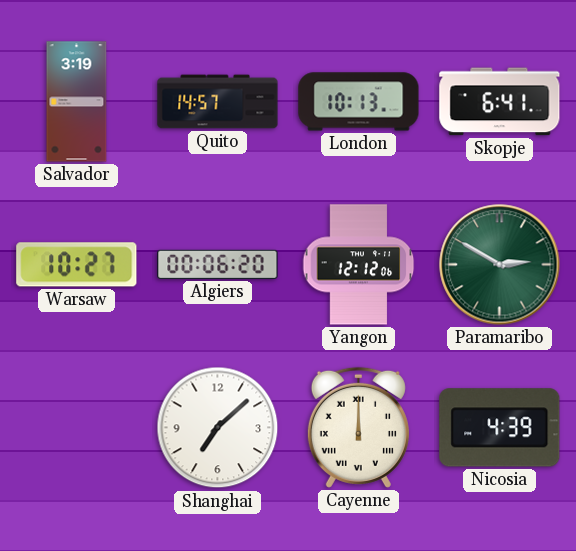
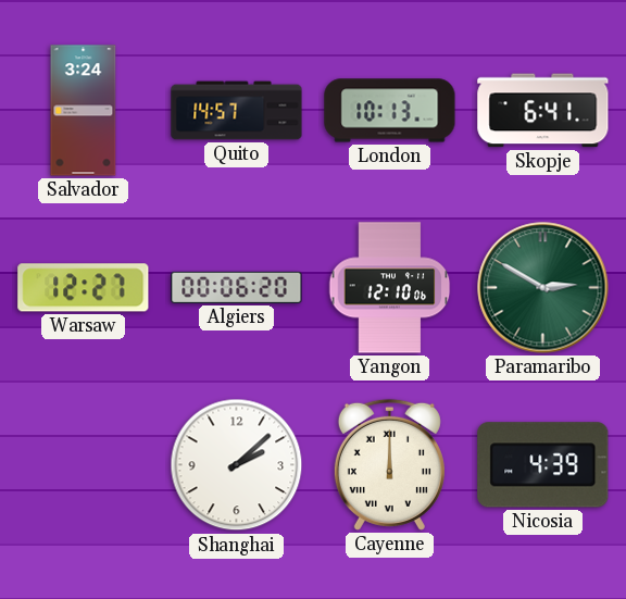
Salvador: 3:19 -> 3:24
Warsaw: 10:27 -> 12:27
Yangon: 12:12 -> 12:10
Shanghai: 7:08 -> 2:08
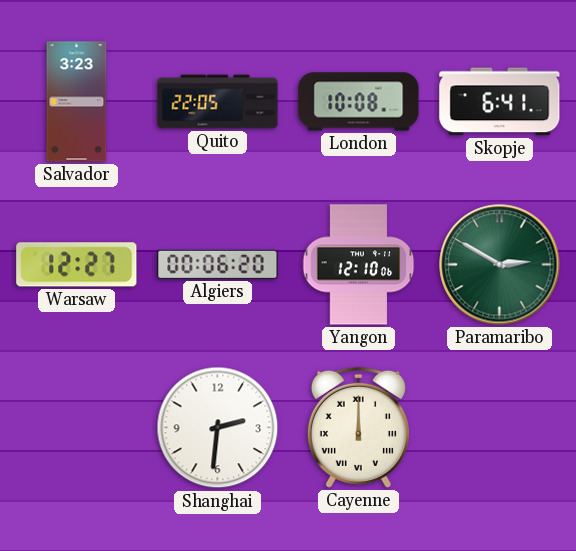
Salvador: 3:24 -> 3:23
Quito: 14:57 -> 22:05
London: 10:13 -> 10:08
Shanghai: 2:08 -> 2:31
Nicosia: 4:39 -> none
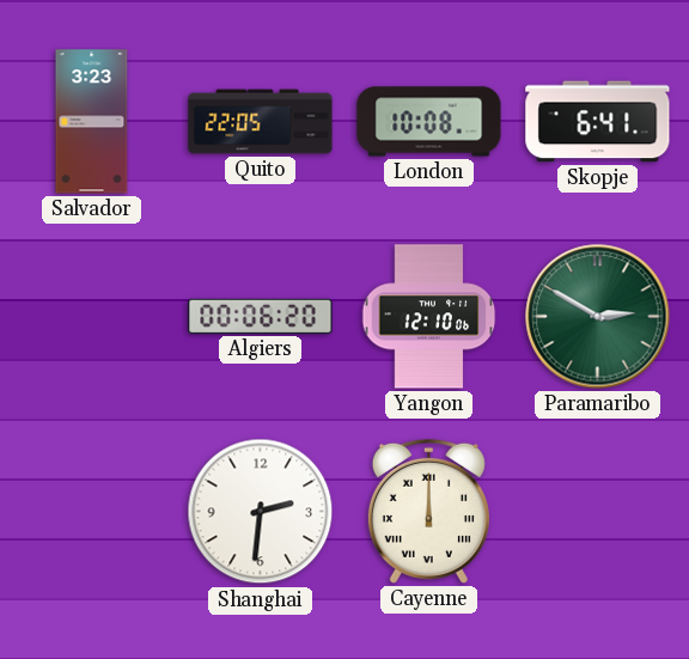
Warsaw: 12:27 -> none
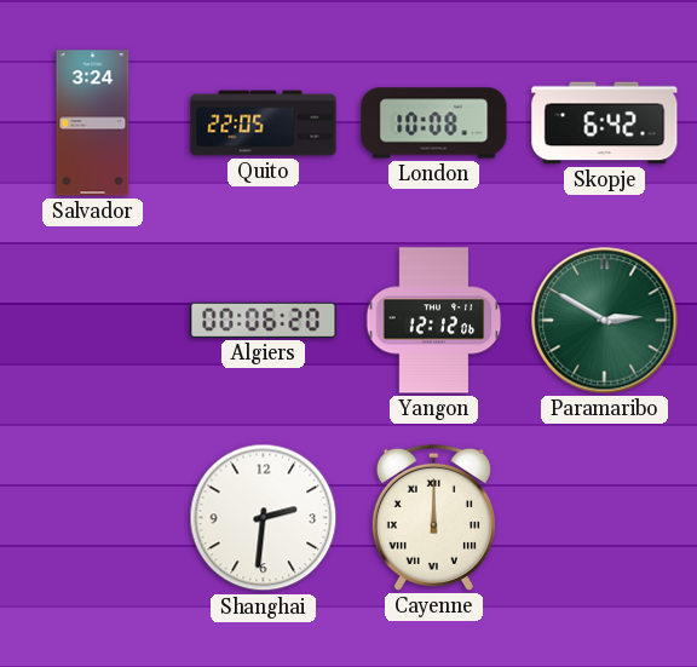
Salvador: 3:23 -> 3:24
Skopje: 6:41 -> 6:42
Yangon: 12:10 -> 12:12
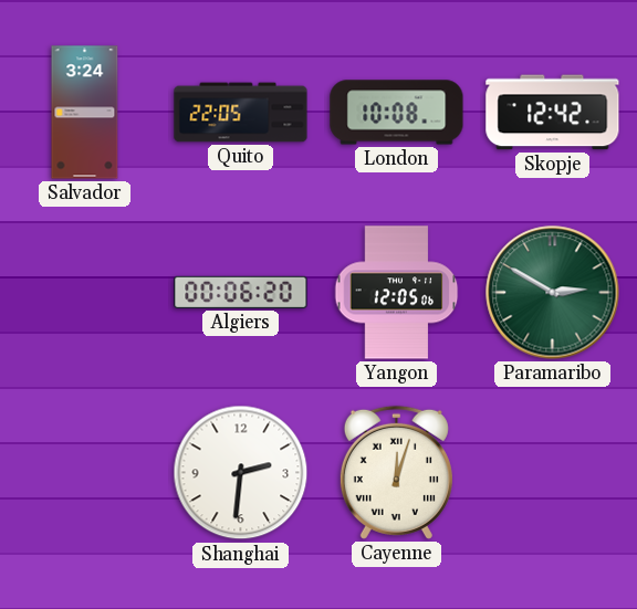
Skopje: 6:42 -> 12:42
Yangon: 12:12 -> 12:05
Cayenne: 12:00 -> 12:03
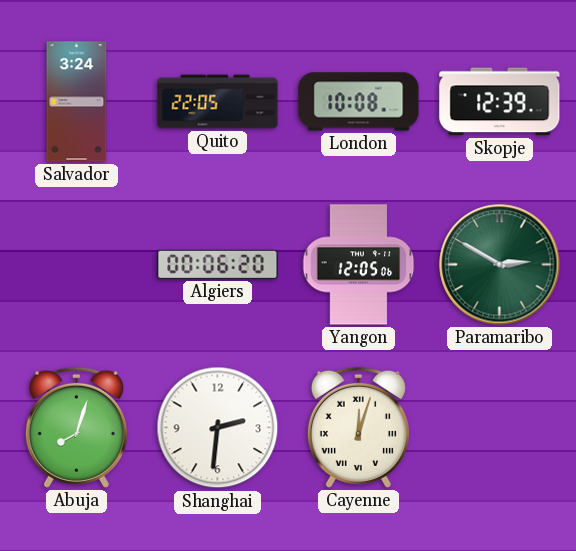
Skopje: 12:42 -> 12:39
Abuja: none -> 8:03
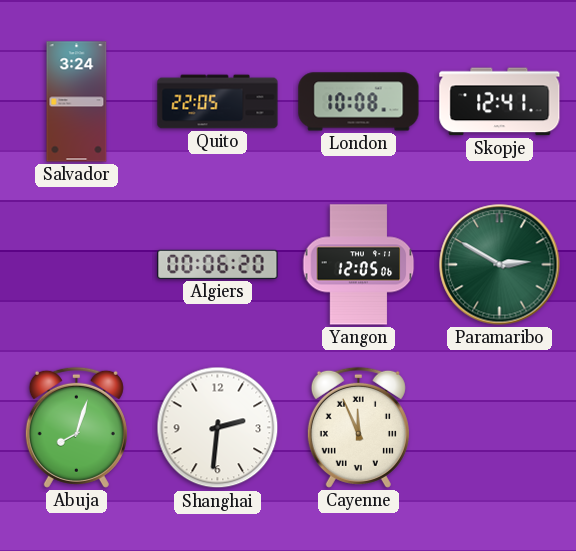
Skopje: 12:39 -> 12:41
Cayenne: 12:03 -> 11:56
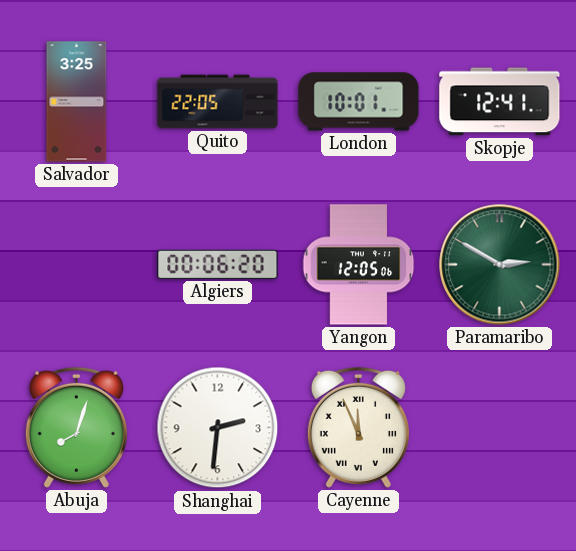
Salvador: 3:24 -> 3:25
London: 10:08 -> 10:01
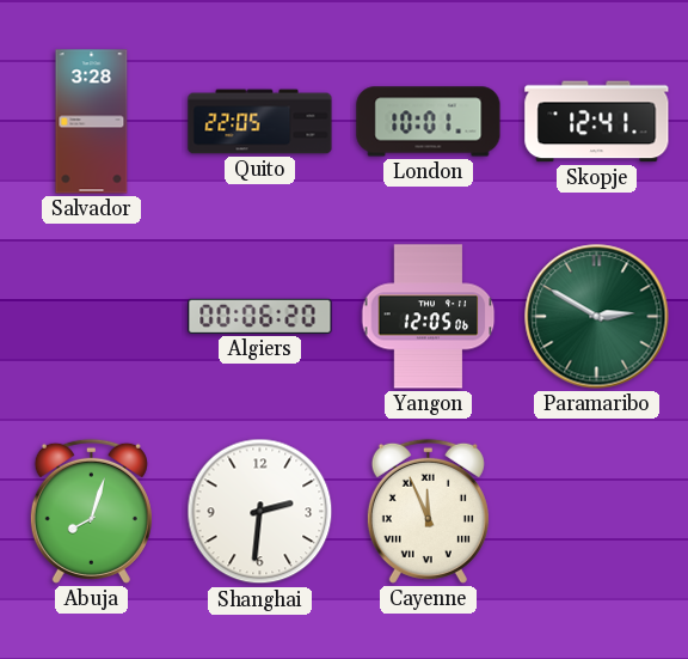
Salvador: 3:25 -> 3:28
